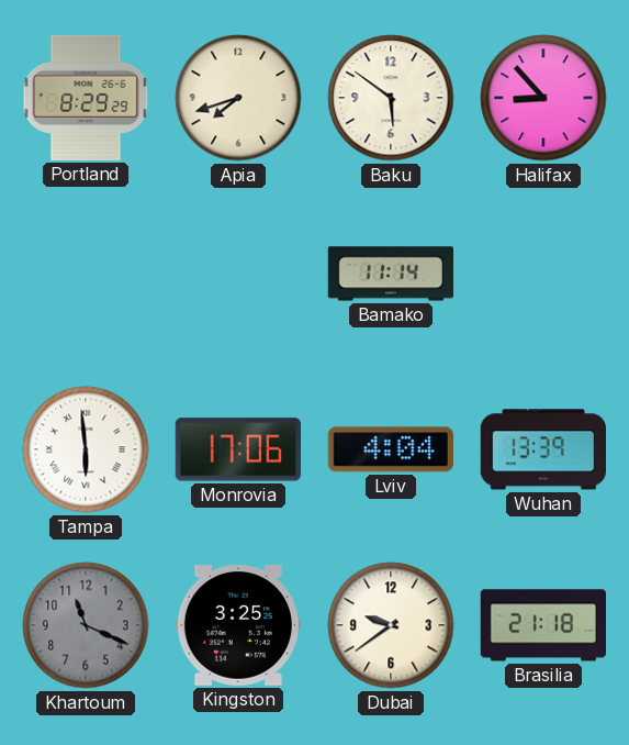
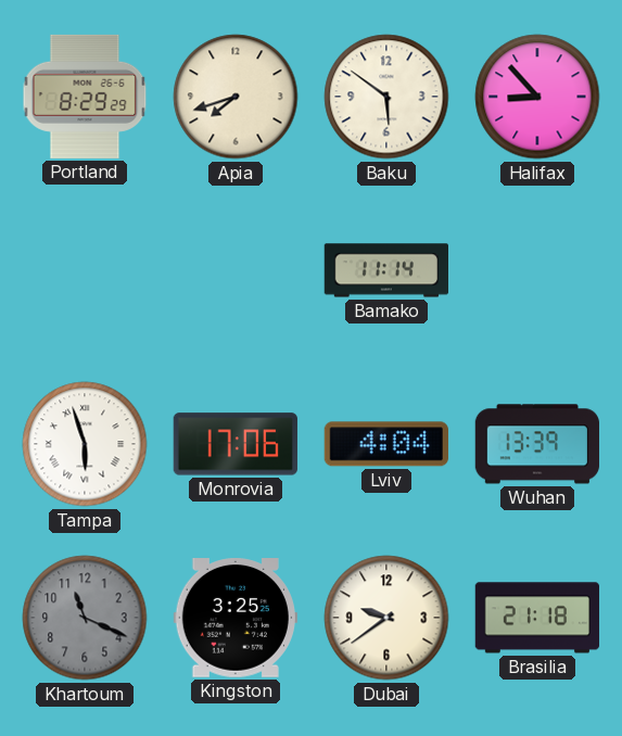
Tampa: 5:59 -> 5:57
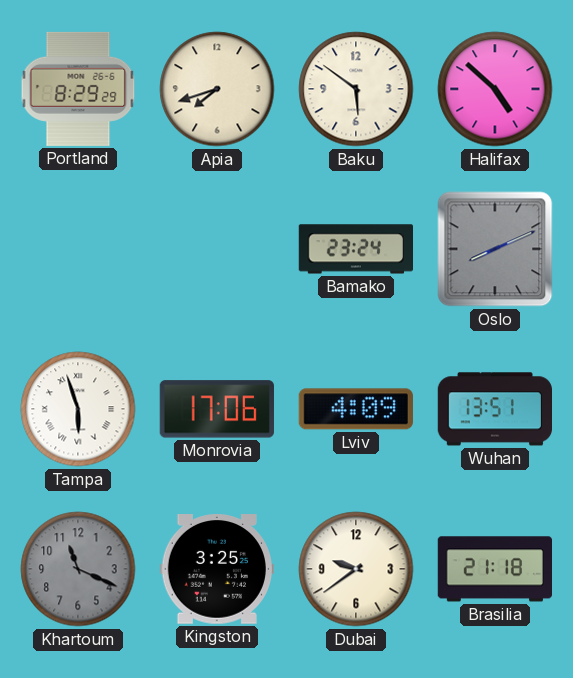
Halifax: 8:53 -> 4:52
Bamako: 11:14 -> 23:24
Oslo: none -> 8:11
Lviv: 4:04 -> 4:09
Wuhan: 13:39 -> 13:51
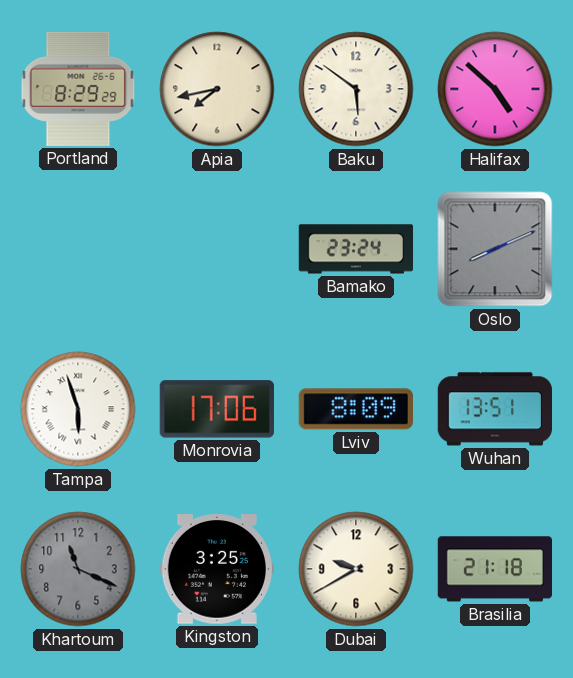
Apia: 7:42 -> 7:43
Lviv: 4:09 -> 8:09
Dubai: 9:39 -> 9:40
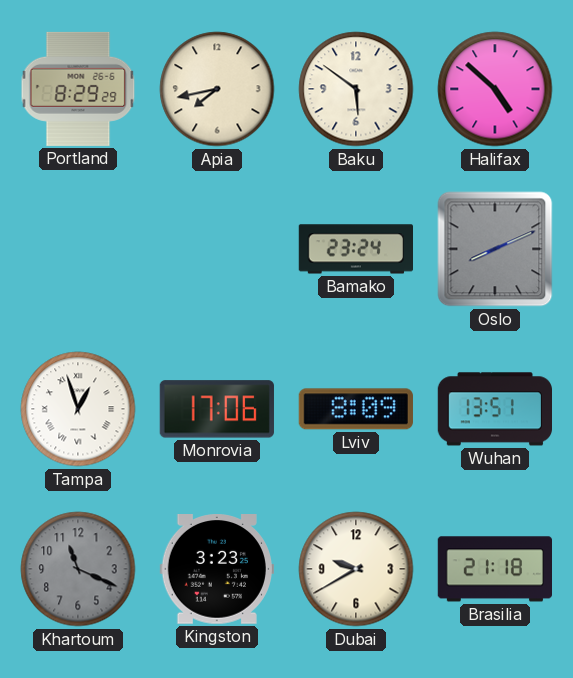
Tampa: 5:57 -> 12:57
Kingston: 3:25 -> 3:23
